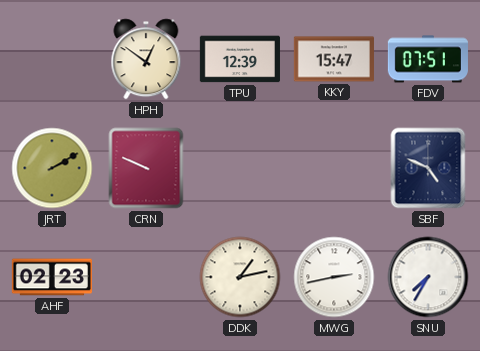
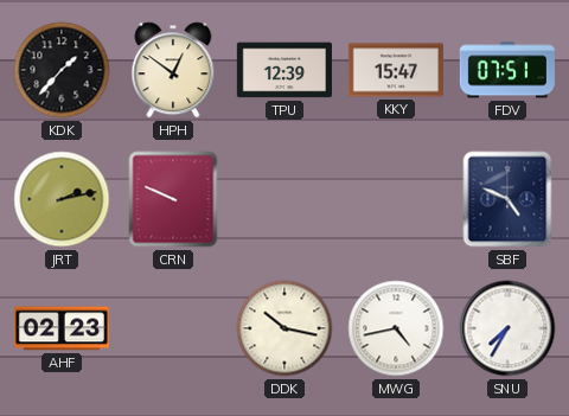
KDK: none -> 1:37
JRT: 2:10 -> 2:13
DDK: 1:13 -> 10:17
MWG: 2:43 -> 4:43
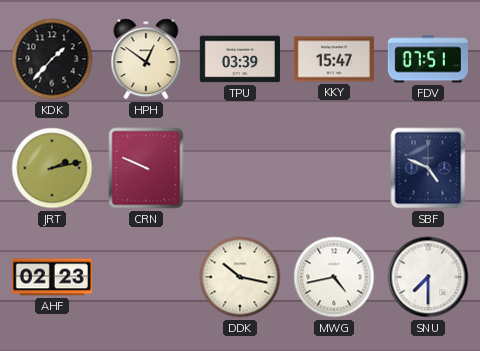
TPU: 12:39 -> 03:39
SNU: 7:35 -> 7:30
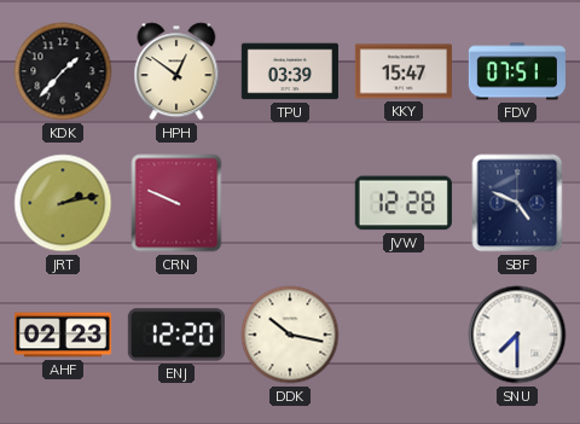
JVW: none -> 12:28
ENJ: none -> 12:20
MWG: 4:43 -> none
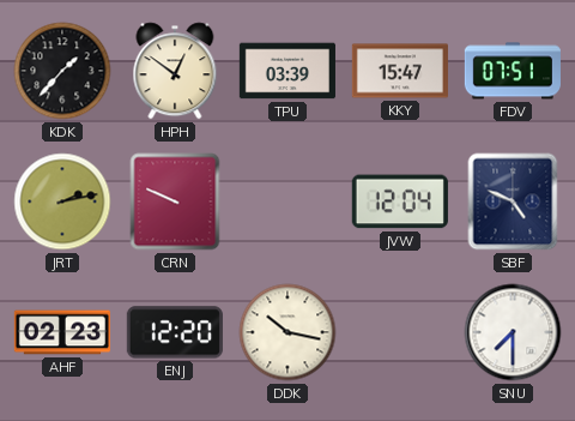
JVW: 12:28 -> 12:04
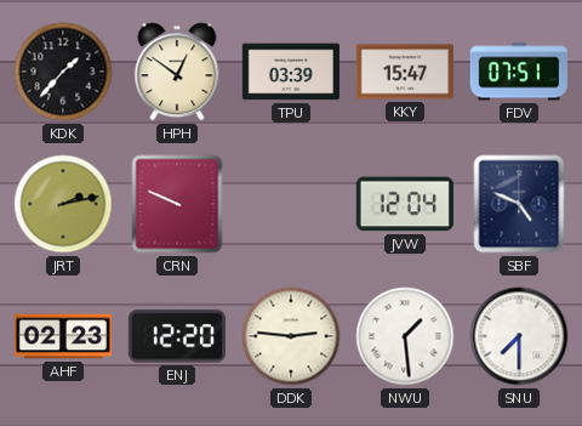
DDK: 10:17 -> 2:46
NWU: none -> 1:29
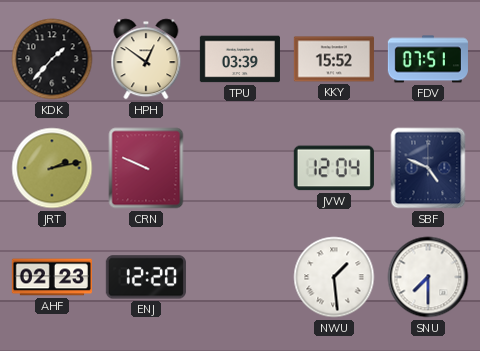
KKY: 15:47 -> 15:52
DDK: 2:46 -> none
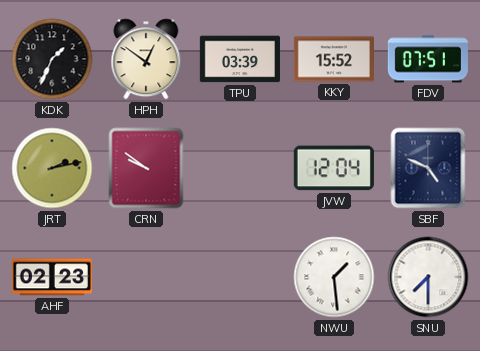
KDK: 1:37 -> 1:34
CRN: 9:49 -> 9:51
ENJ: 12:20 -> none
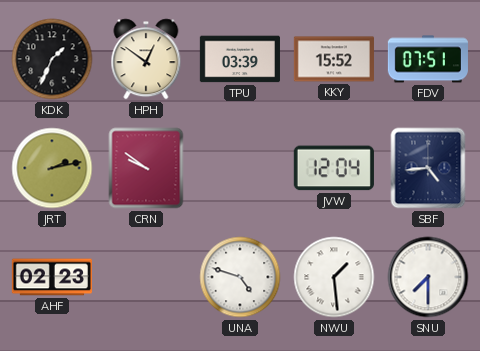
SBF: 4:49 -> 4:44
UNA: none -> 4:48
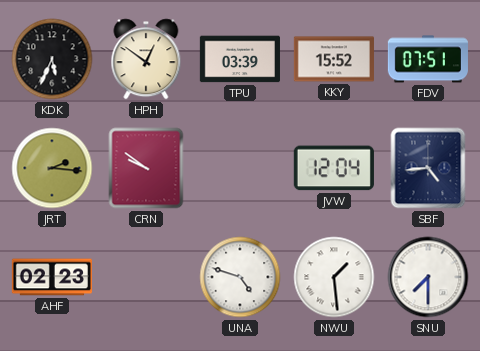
KDK: 1:34 -> 5:34
JRT: 2:13 -> 2:16
